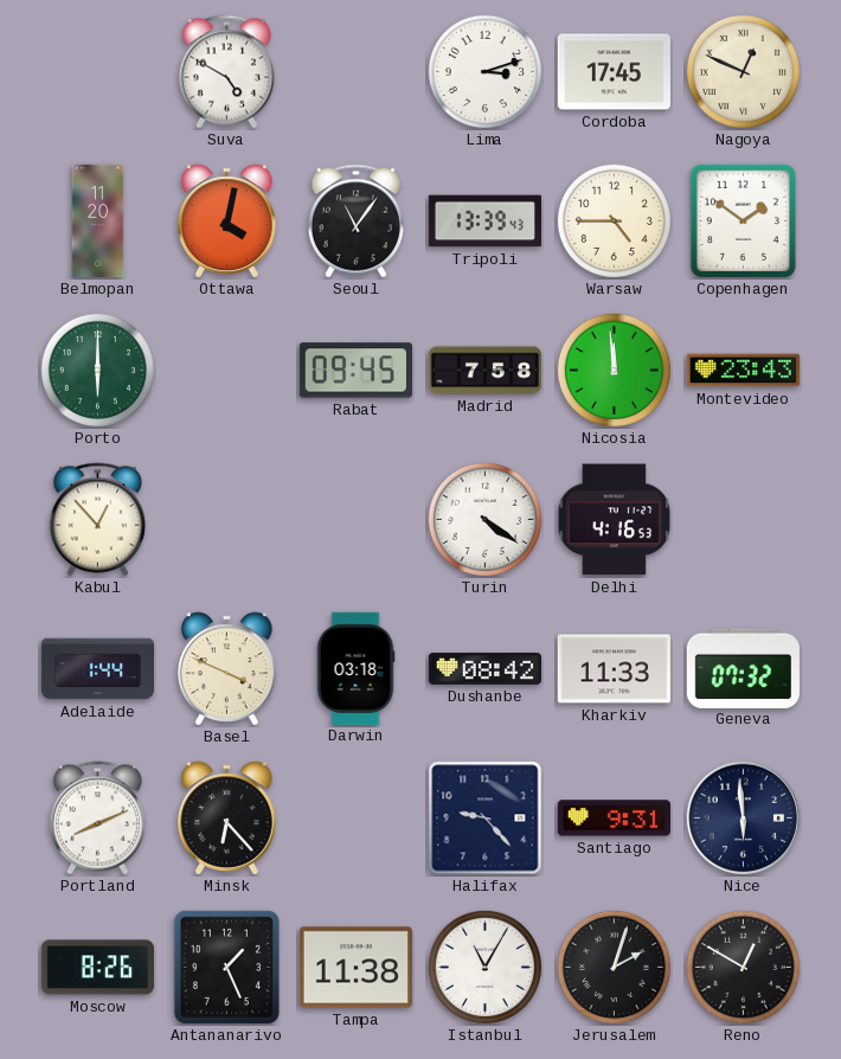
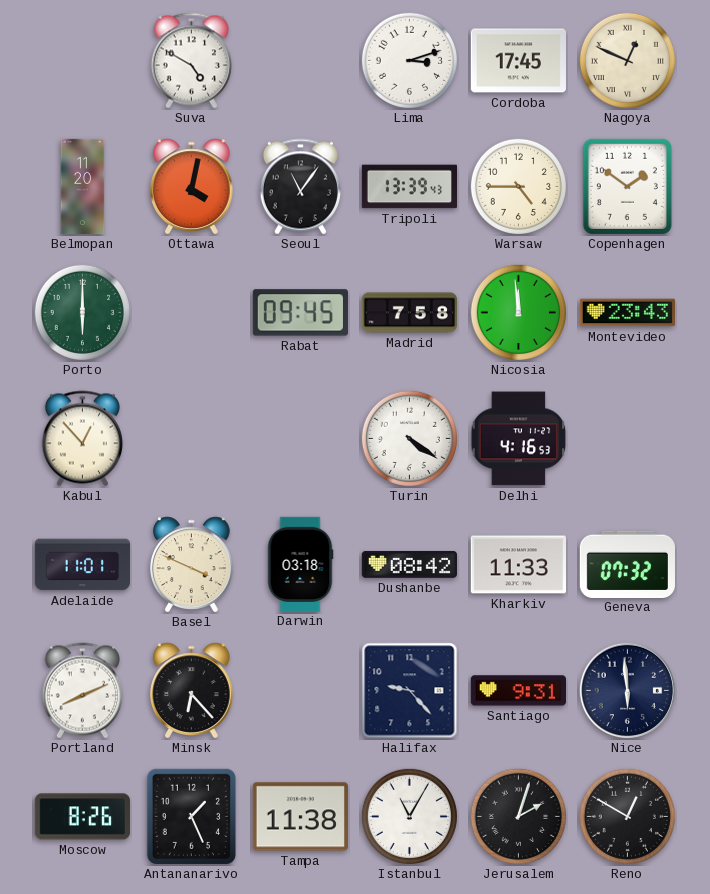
Adelaide: 1:44 -> 11:01
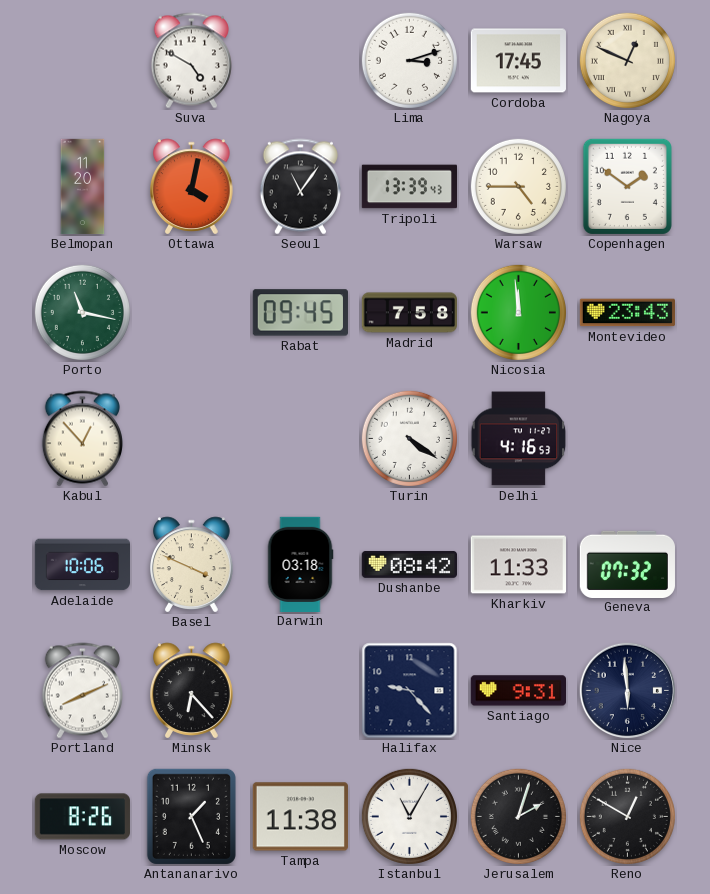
Porto: 6:00 -> 11:17
Adelaide: 11:01 -> 10:06
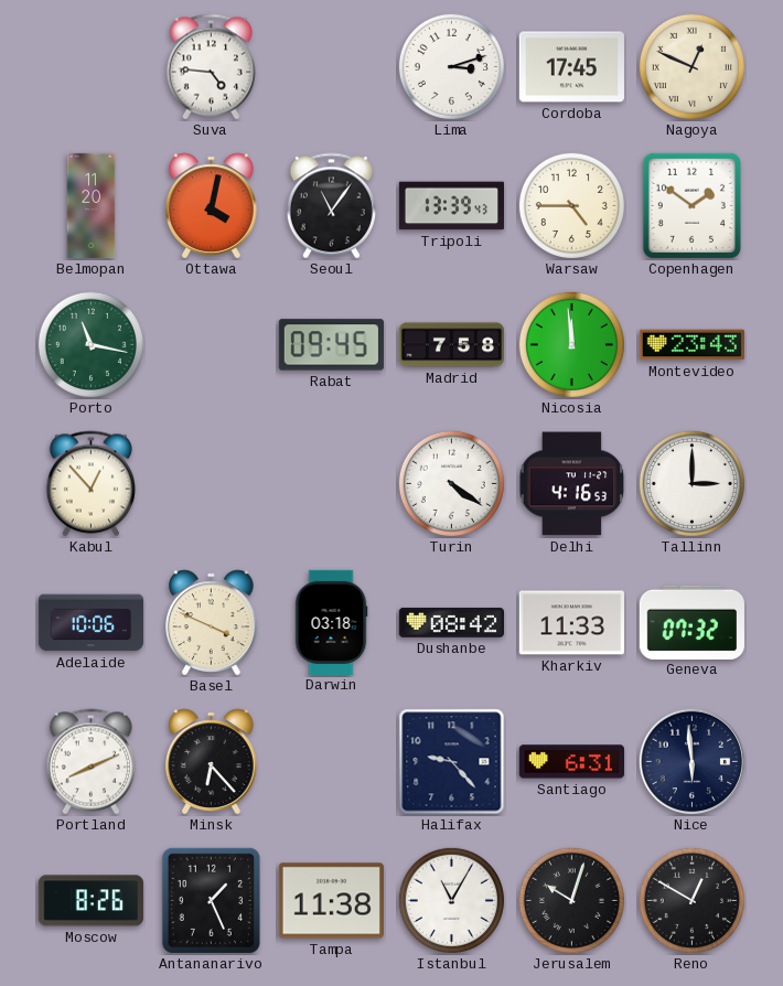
Suva: 4:50 -> 4:46
Tallinn: none -> 3:00
Santiago: 9:31 -> 6:31
Jerusalem: 2:03 -> 10:03
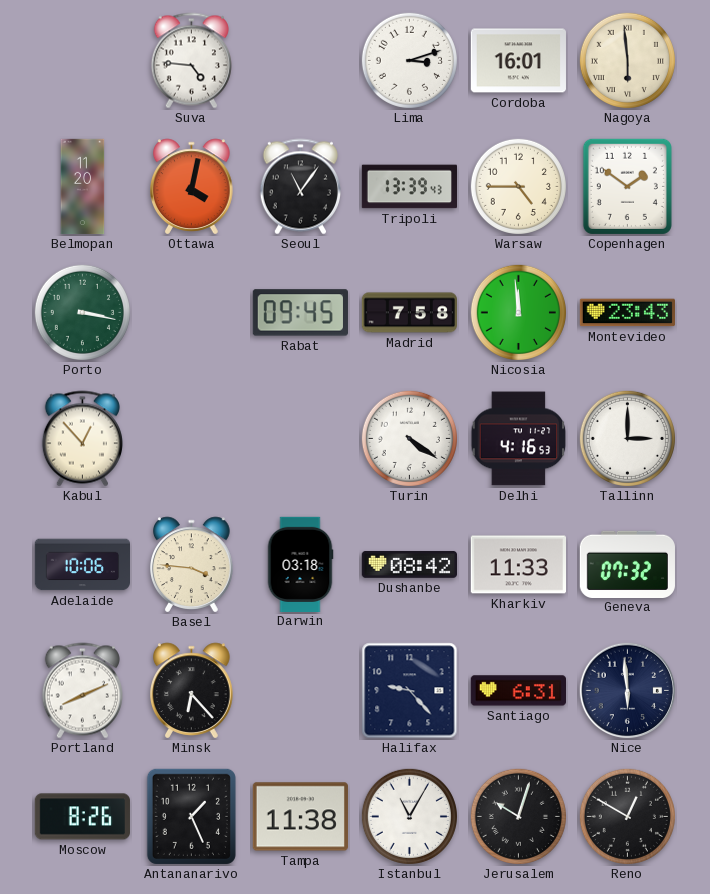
Cordoba: 17:45 -> 16:01
Nagoya: 12:49 -> 5:59
Porto: 11:17 -> 3:17
Basel: 3:49 -> 3:46
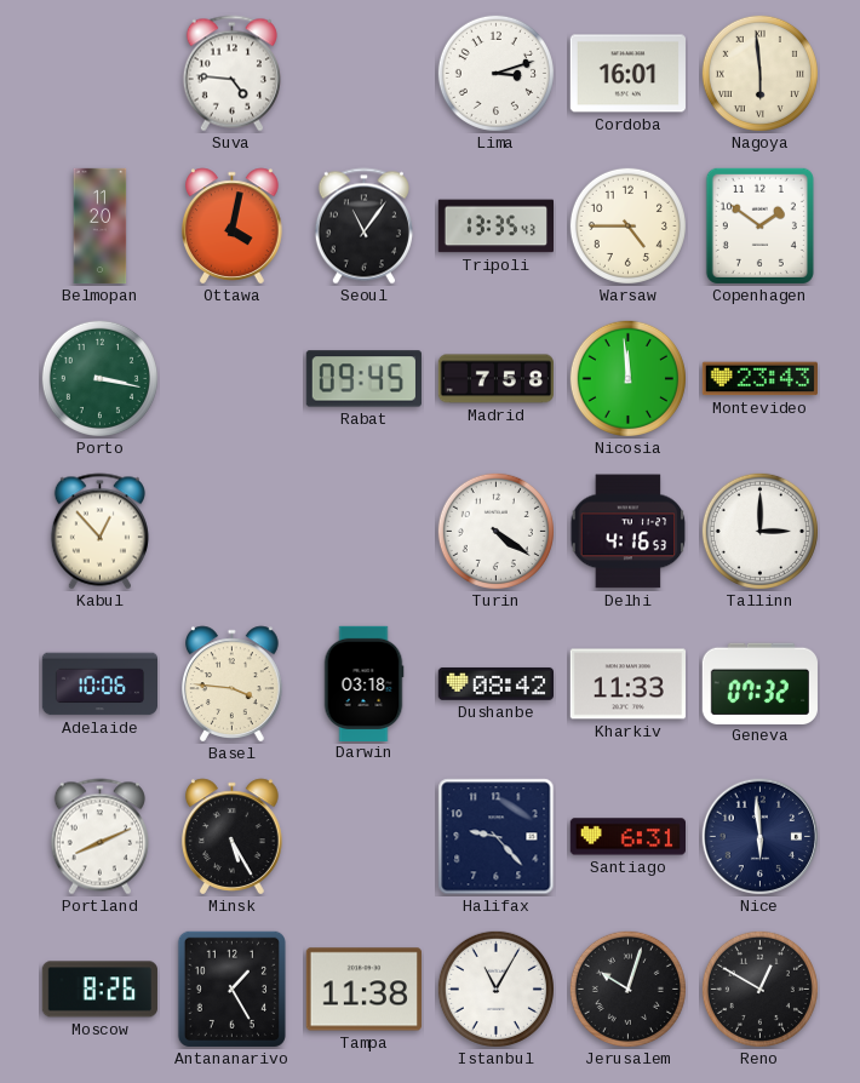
Tripoli: 13:39 -> 13:35
Minsk: 6:23 -> 5:25
Antananarivo: 1:26 -> 1:25
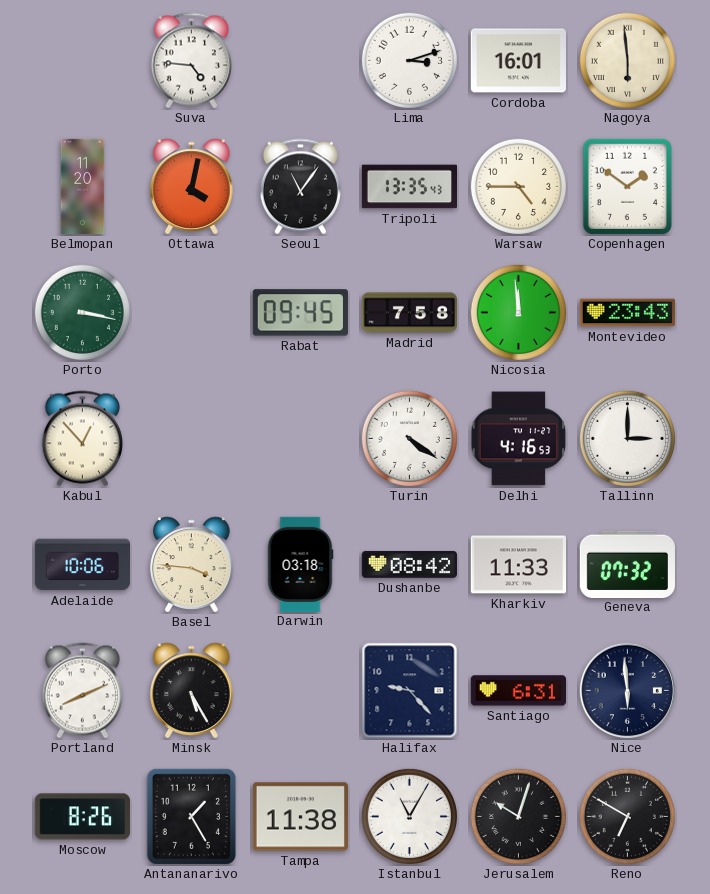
Reno: 12:50 -> 6:50
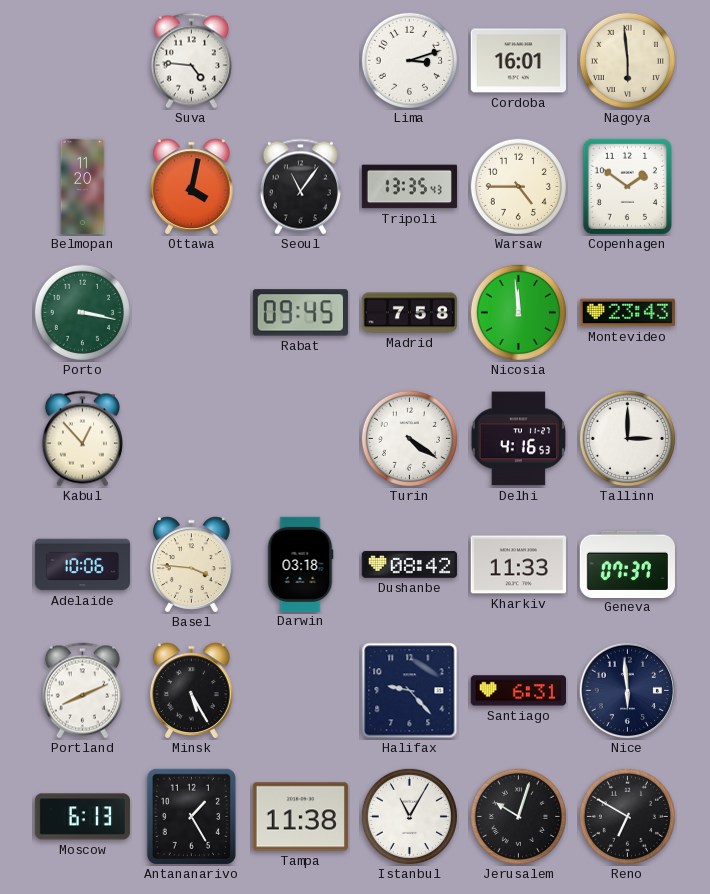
Geneva: 07:32 -> 07:37
Moscow: 8:26 -> 6:13
